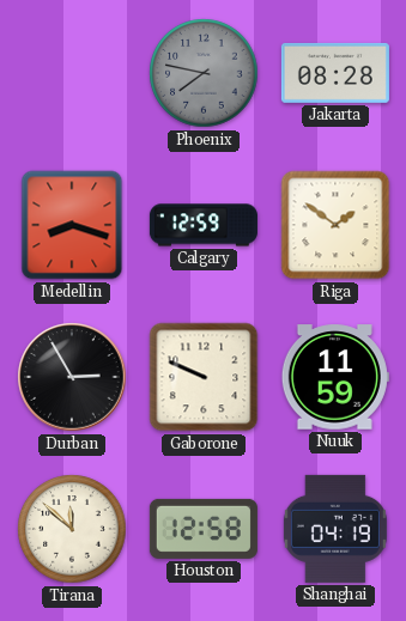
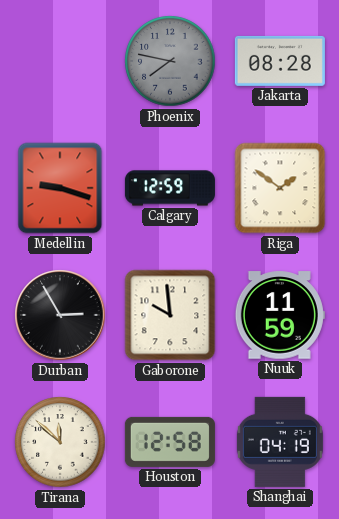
Medellin: 8:18 -> 9:18
Gaborone: 9:49 -> 9:59
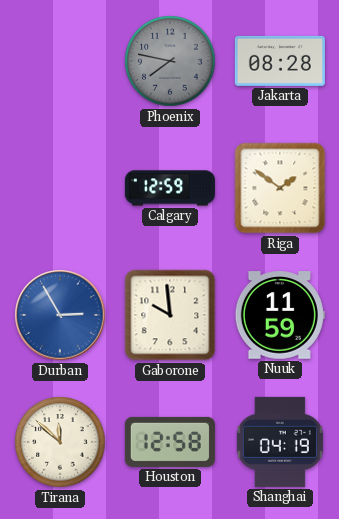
Medellin: 9:18 -> none
Durban dial: black -> blue
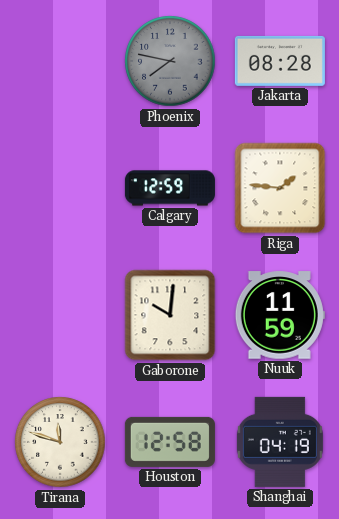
Riga: 1:51 -> 1:46
Durban: 2:55 -> none
Gaborone: 9:59 -> 10:01
Tirana: 11:52 -> 11:48
